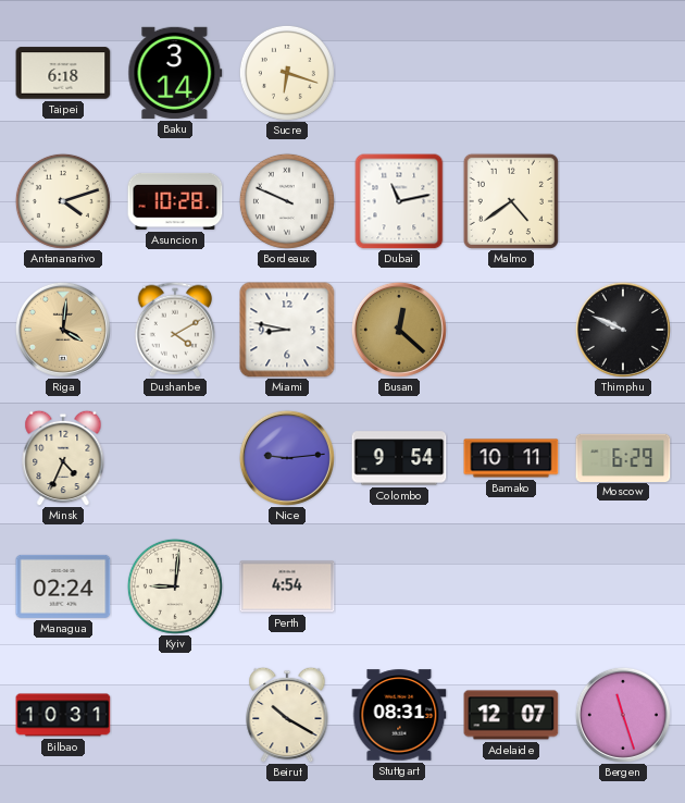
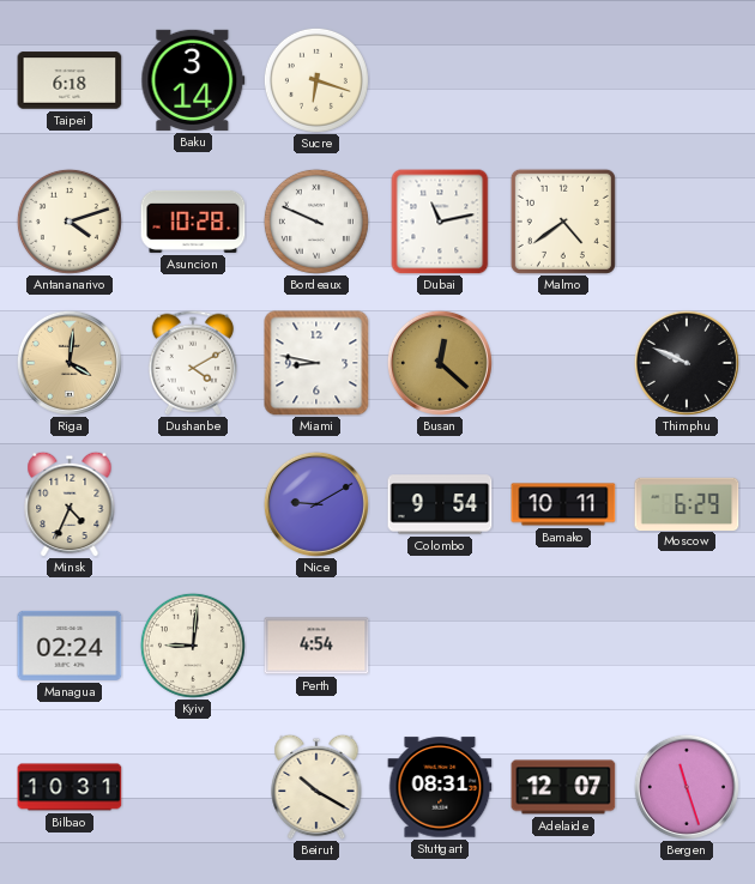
Nice: 9:14 -> 9:10
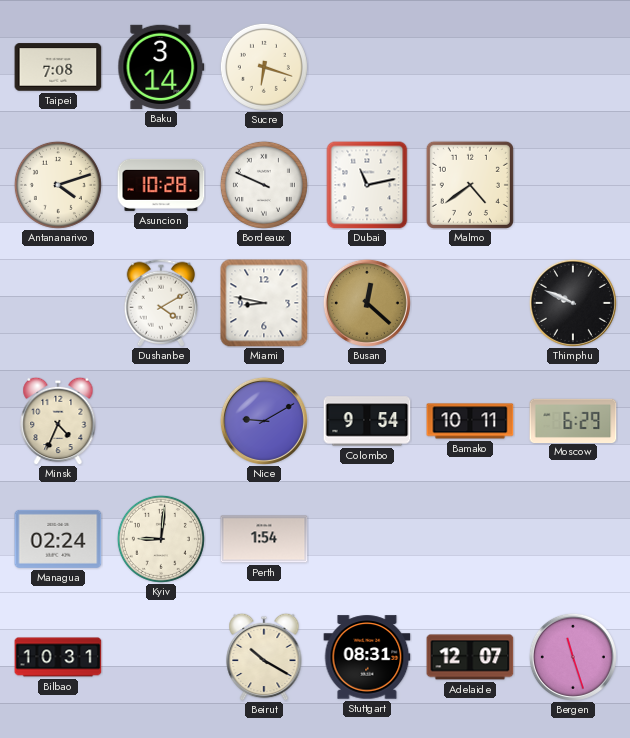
Taipei: 6:18 -> 7:08
Riga: 4:01 -> none
Perth: 4:54 -> 1:54
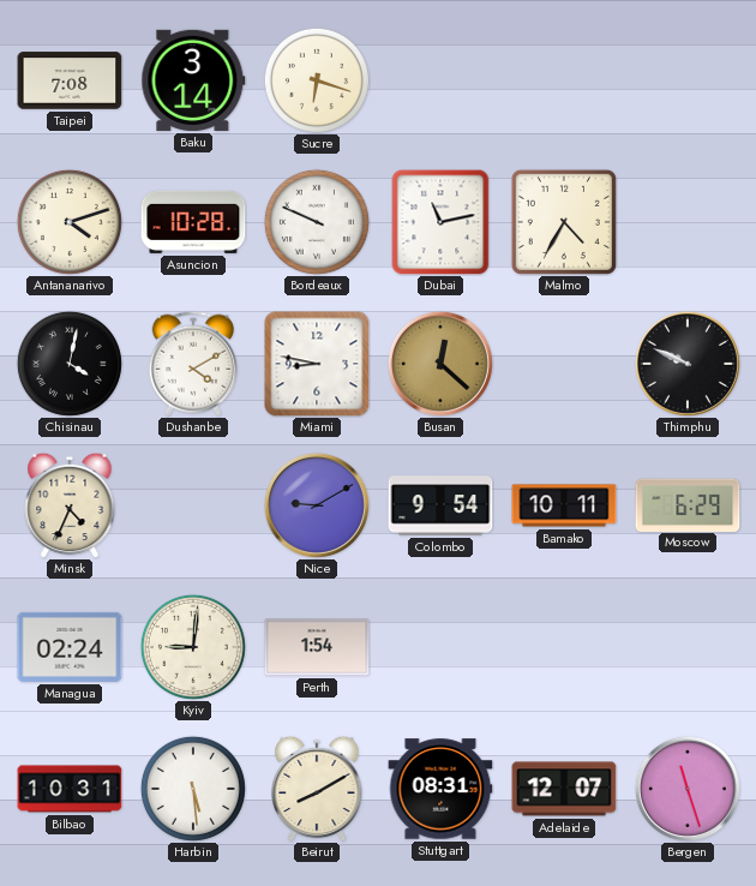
Malmo: 4:39 -> 4:35
Chisinau: none -> 4:02
Harbin: none -> 5:29
Beirut: 10:20 -> 8:10
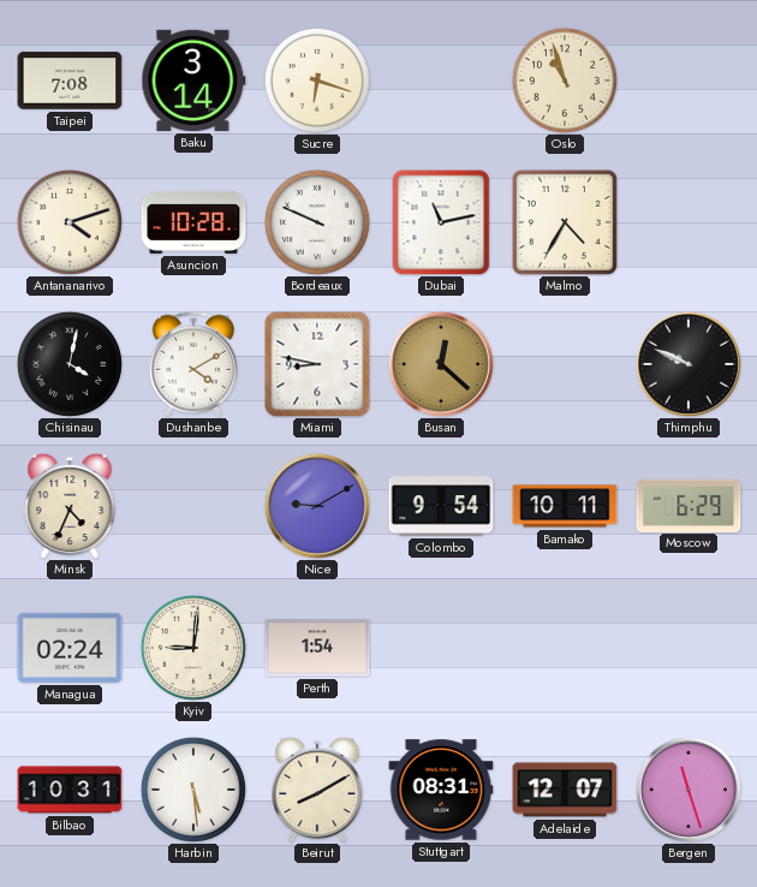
Oslo: none -> 10:57
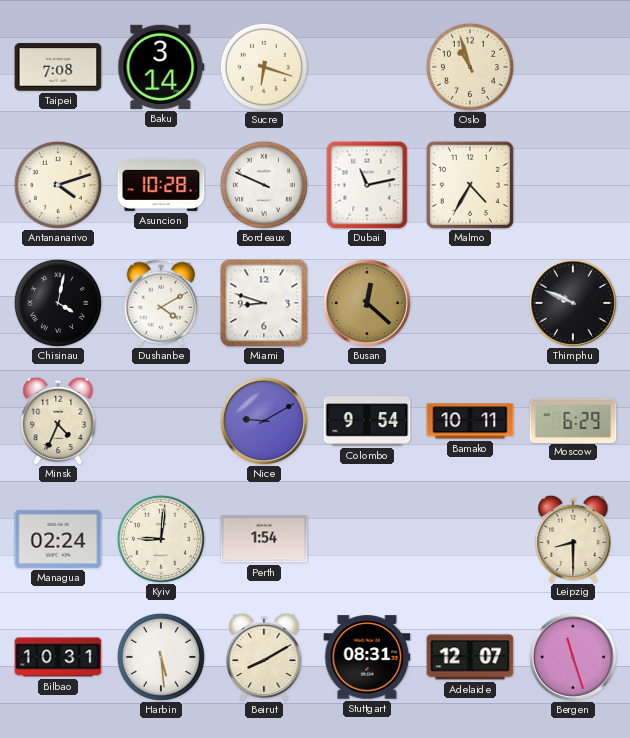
Miami: 8:47 -> 8:48
Leipzig: none -> 8:30
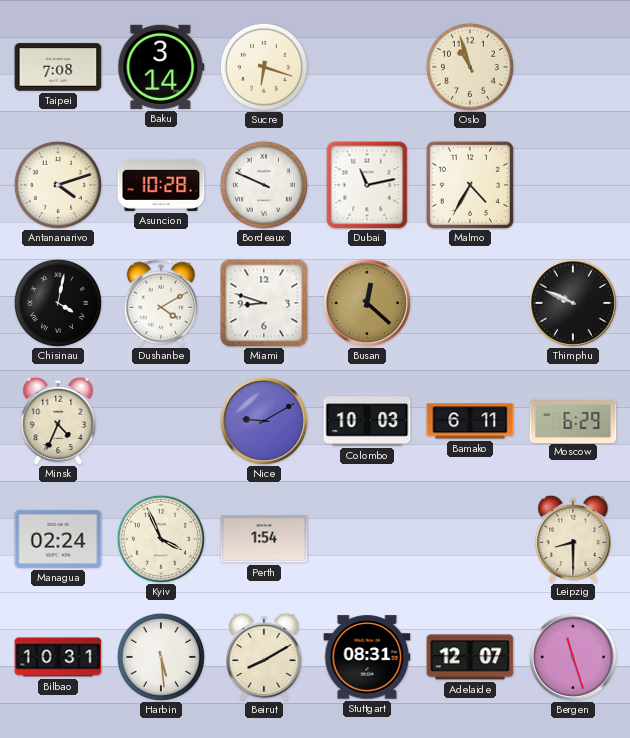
Colombo: 9:54 -> 10:03
Bamako: 10:11 -> 6:11
Kyiv: 9:01 -> 3:56
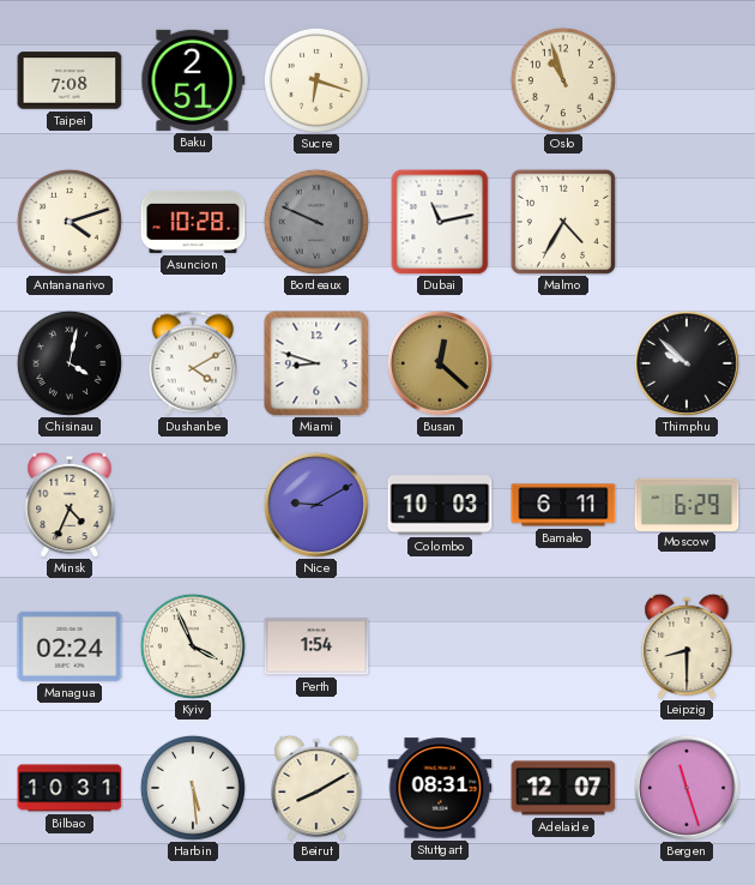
Baku: 3:14 -> 2:51
Bordeaux dial: white -> grey
Thimphu: 9:49 -> 9:52
